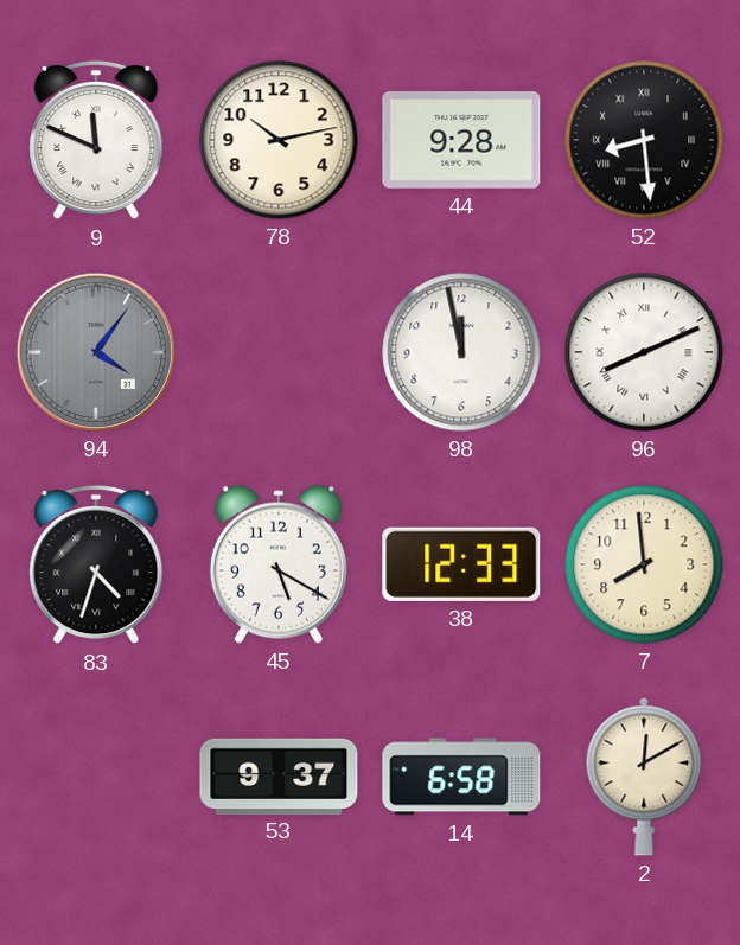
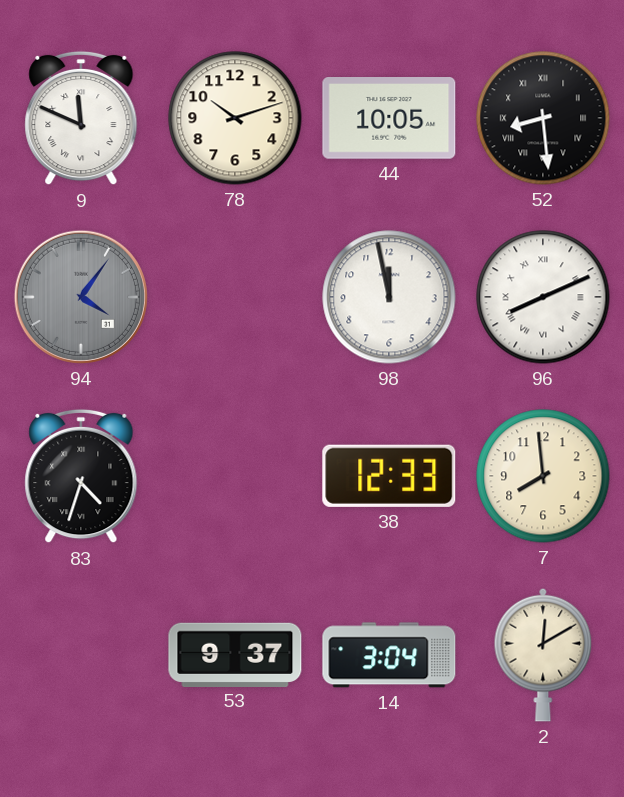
78: 10:13 -> 10:12
44: 9:28 -> 10:05
45: 5:20 -> none
14: 6:58 -> 3:04
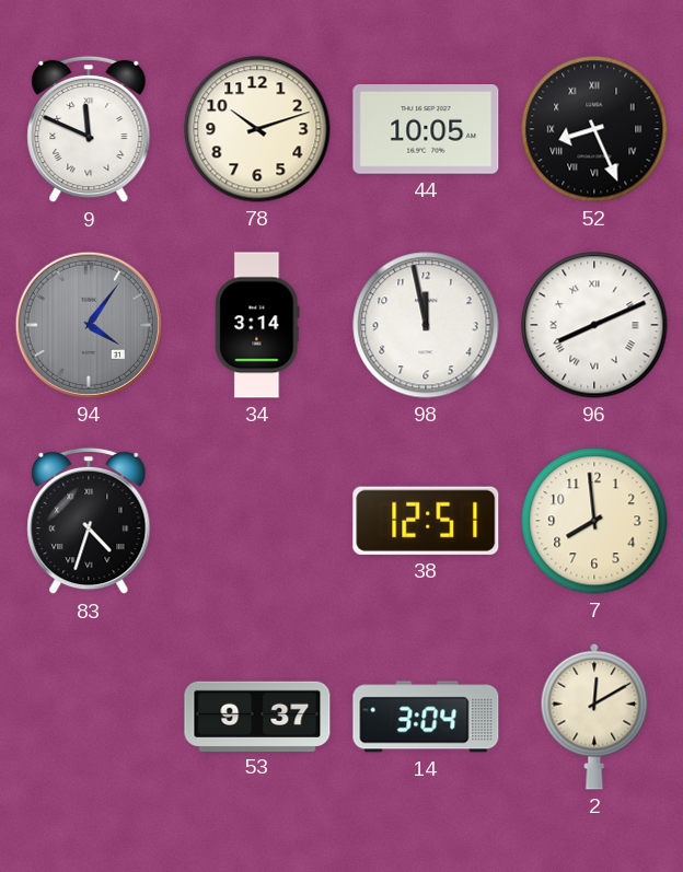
52: 8:29 -> 8:26
34: none -> 3:14
38: 12:33 -> 12:51
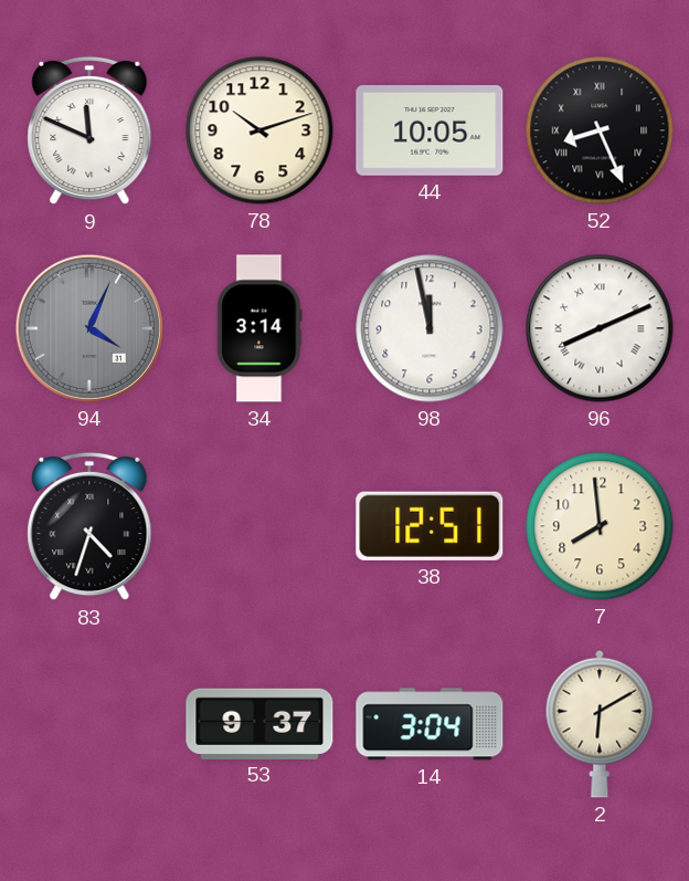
94: 4:06 -> 4:04
2: 12:10 -> 6:10
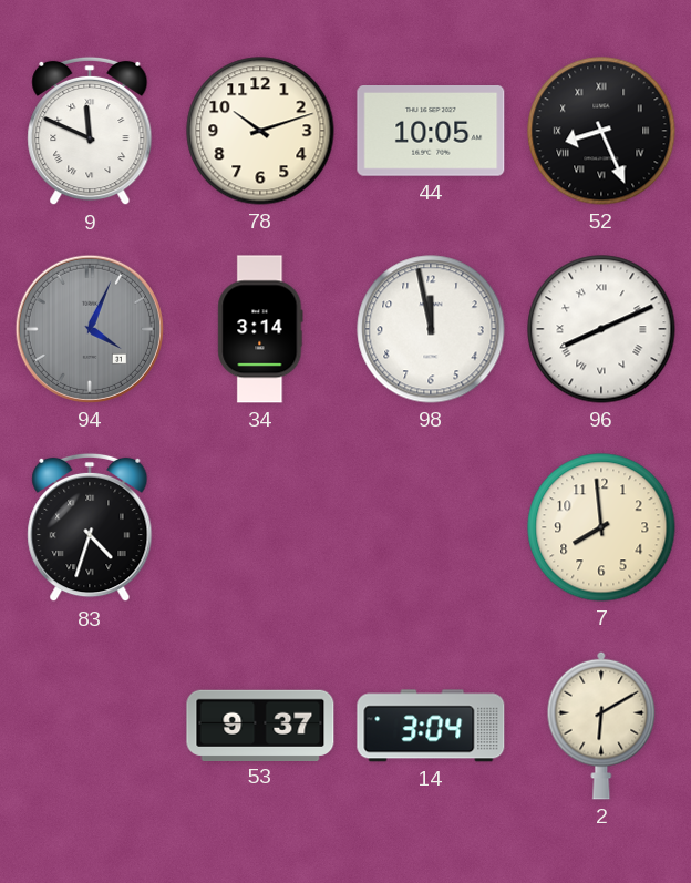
38: 12:51 -> none
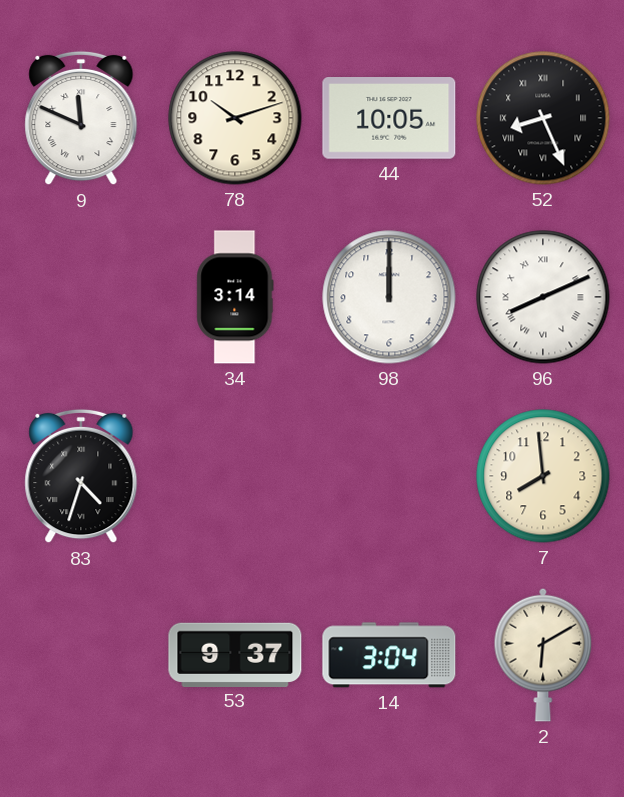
94: 4:04 -> none
98: 11:58 -> 12:00
